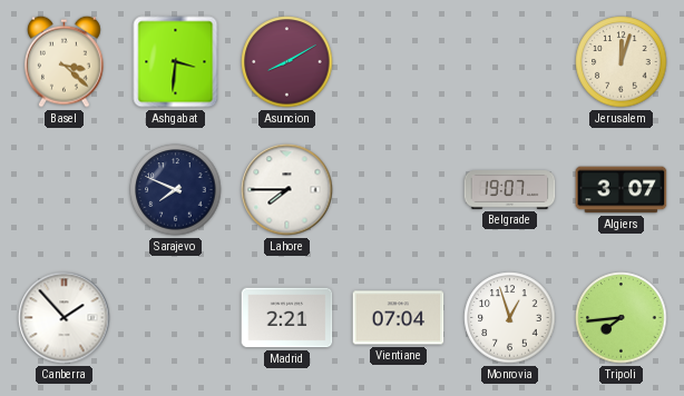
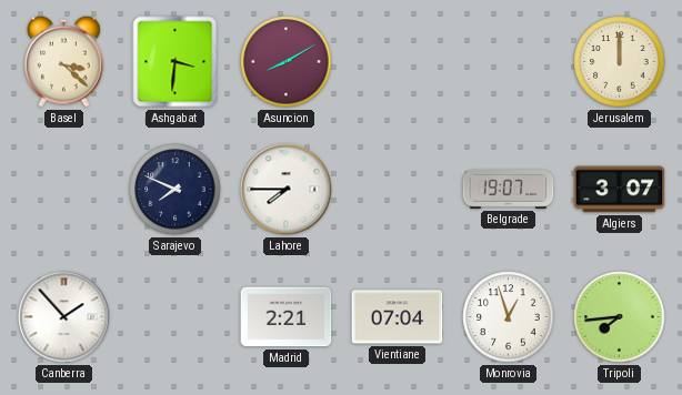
Jerusalem: 12:03 -> 12:00
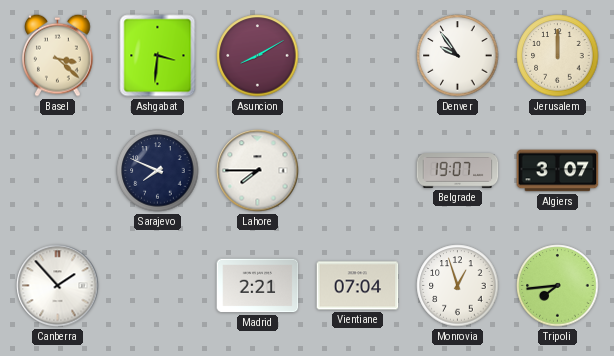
Denver: none -> 9:54
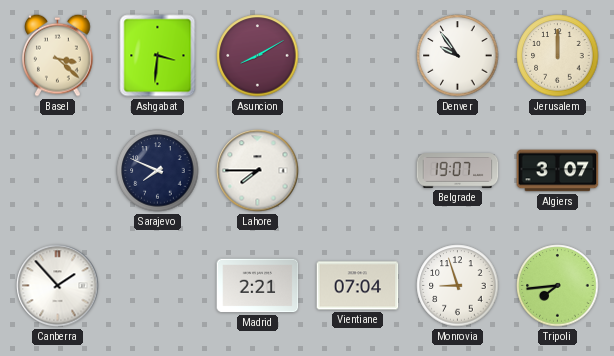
Monrovia: 12:57 -> 8:57
